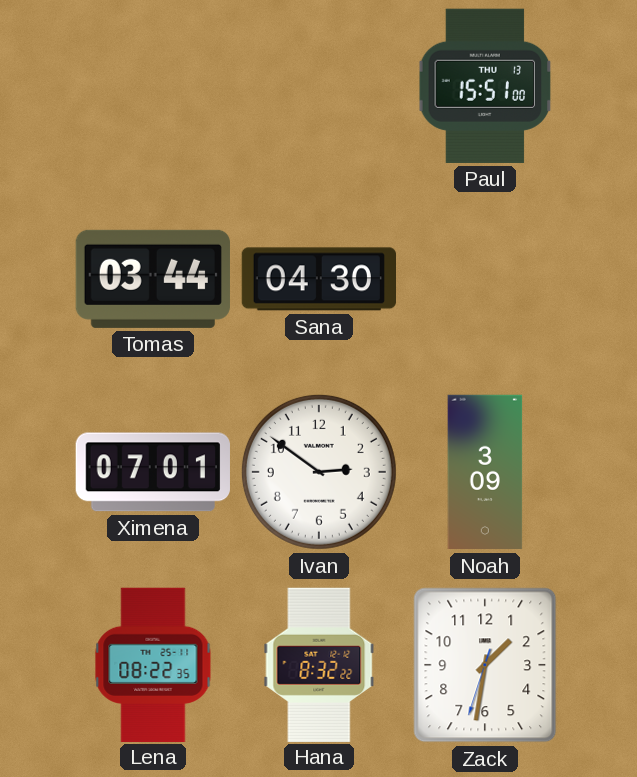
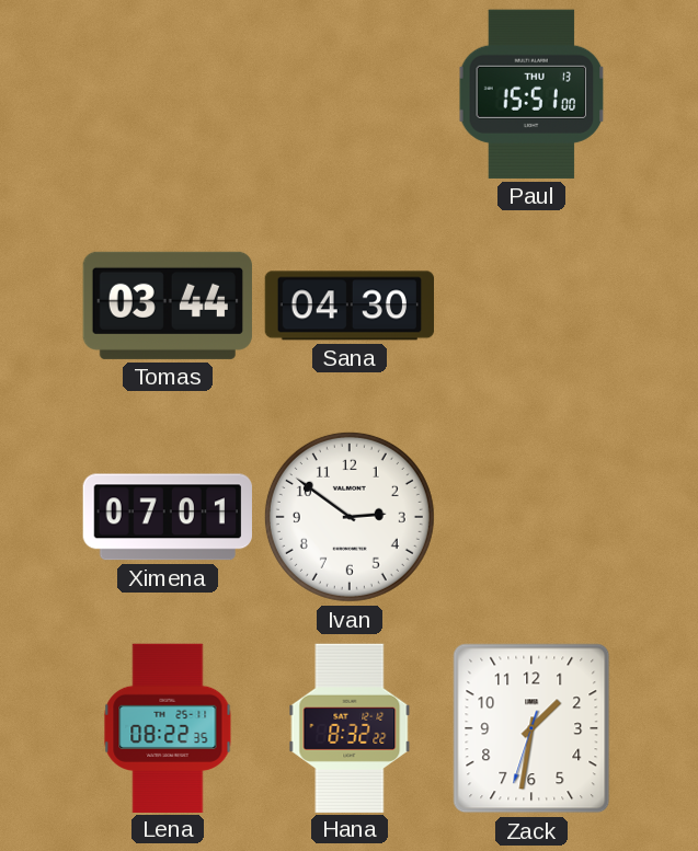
Noah: 3:09 -> none
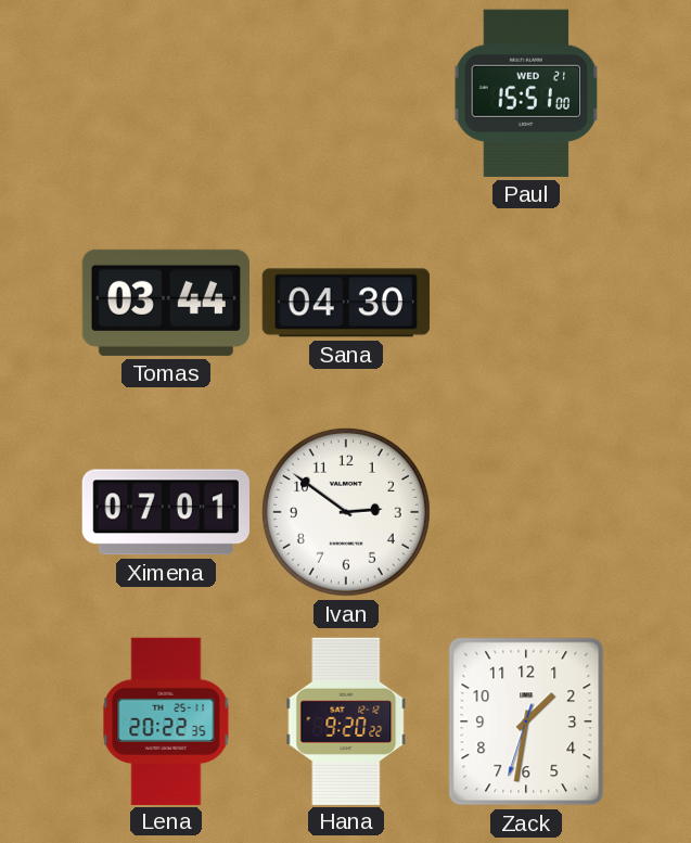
Paul date: THU 13 -> WED 21
Lena: 08:22 -> 20:22
Hana: 8:32 -> 9:20
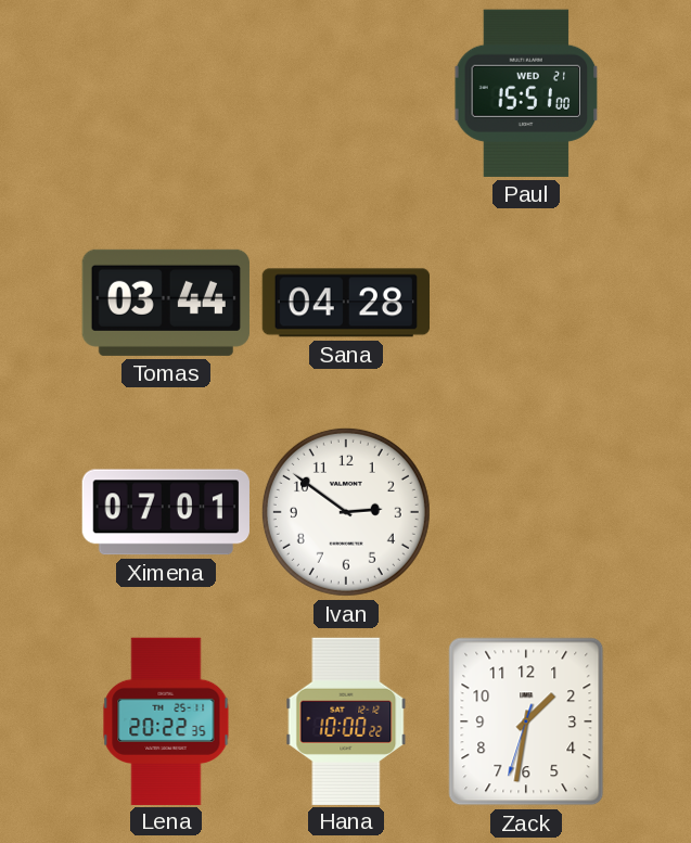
Sana: 04:30 -> 04:28
Hana: 9:20 -> 10:00
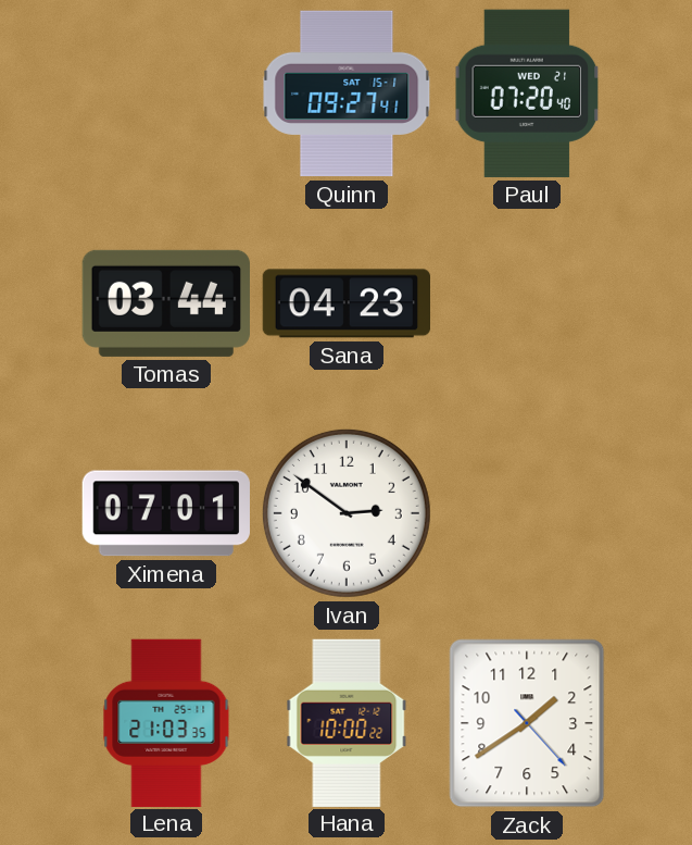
Quinn: none -> 09:27
Paul: 15:51 -> 07:20
Sana: 04:28 -> 04:23
Lena: 20:22 -> 21:03
Zack: 1:31 -> 1:39
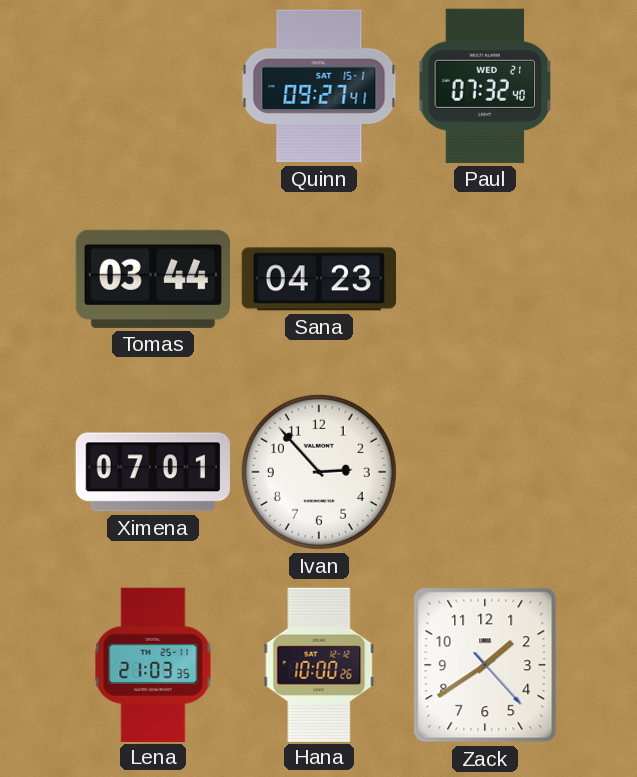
Paul: 07:20 -> 07:32
Ivan: 2:51 -> 2:53
Hana: 10:00:22 -> 10:00:26
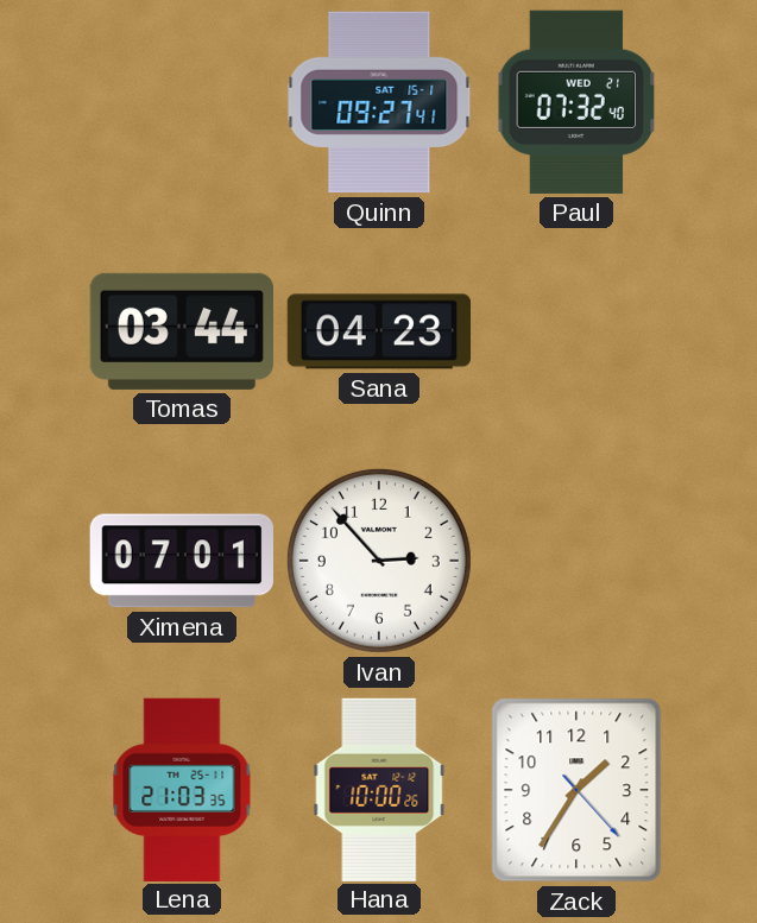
Zack: 1:39 -> 1:35
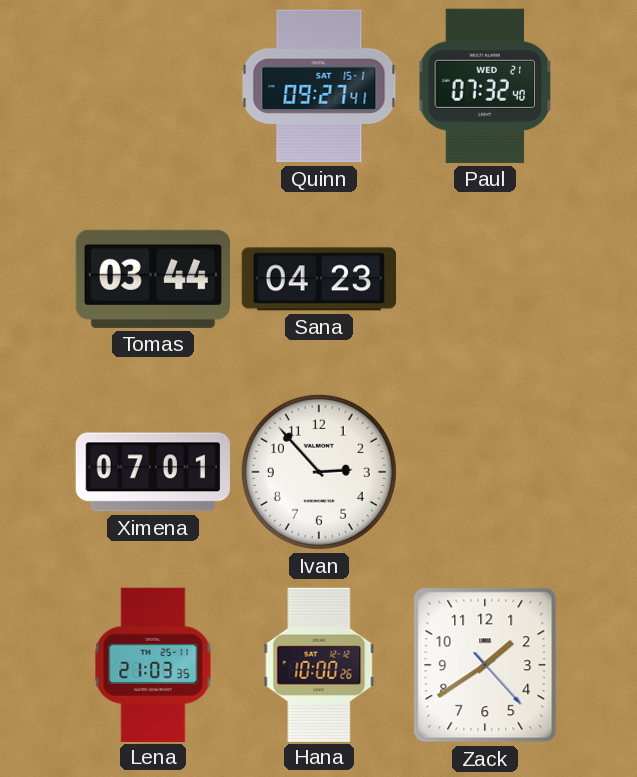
Zack: 1:35 -> 1:39
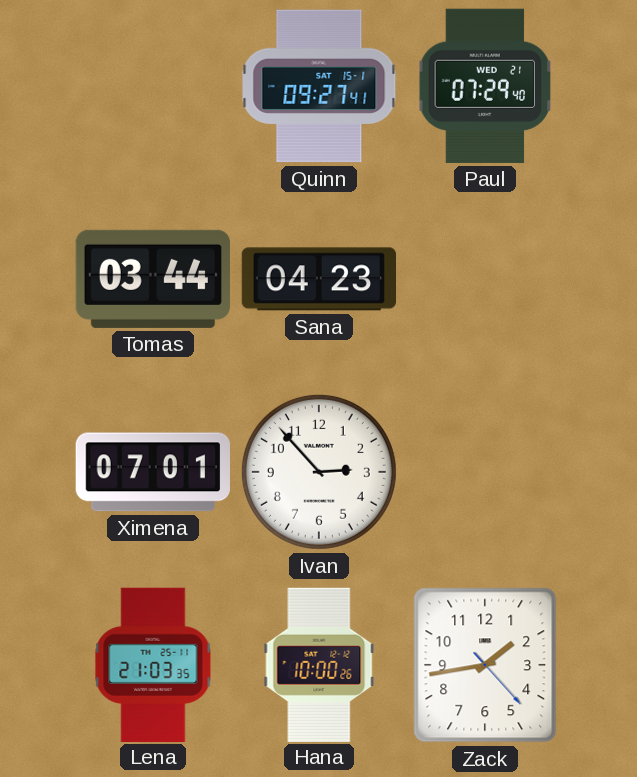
Paul: 07:32 -> 07:29
Zack: 1:39 -> 1:43
